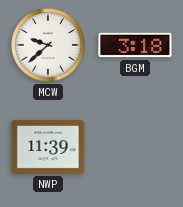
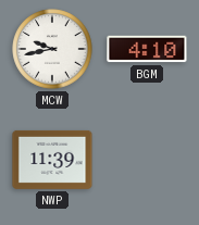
MCW: 9:38 -> 9:43
BGM: 3:18 -> 4:10
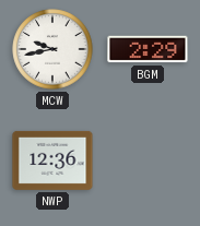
BGM: 4:10 -> 2:29
NWP: 11:39 -> 12:36
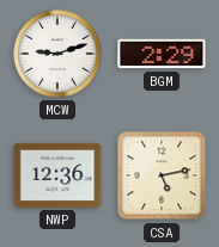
MCW: 9:43 -> 9:12
CSA: none -> 5:13
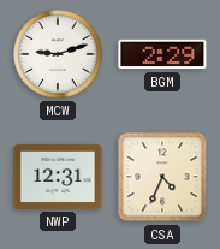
NWP: 12:36 -> 12:31
CSA: 5:13 -> 4:34
